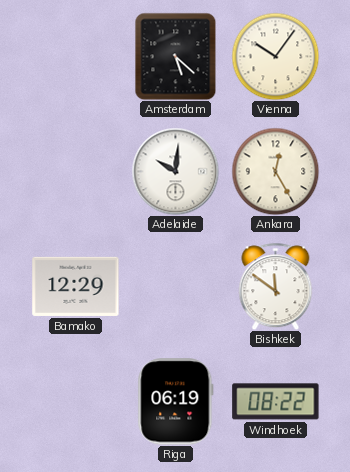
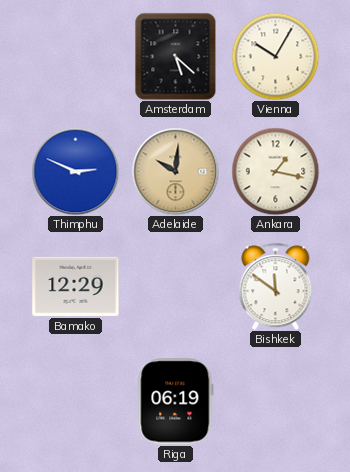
Vienna: 10:06 -> 10:05
Thimphu: none -> 2:49
Adelaide dial: white -> champagne
Ankara: 12:25 -> 1:17
Windhoek: 08:22 -> none
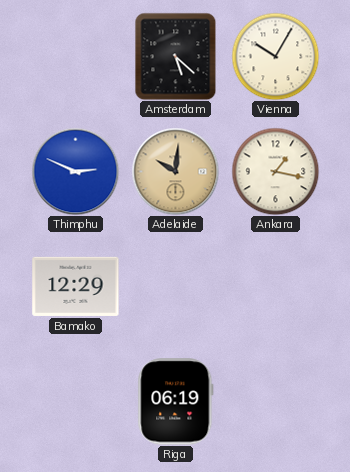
Bishkek: 11:51 -> none
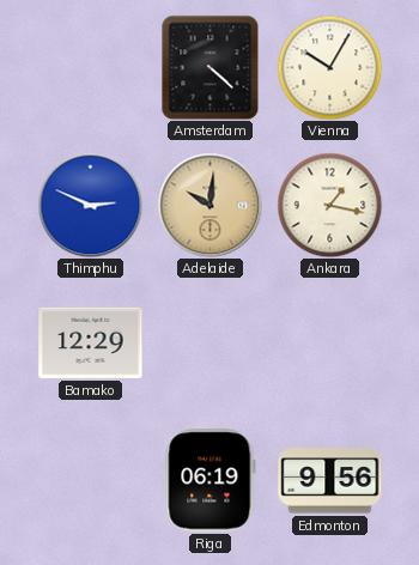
Amsterdam: 5:22 -> 4:22
Edmonton: none -> 9:56
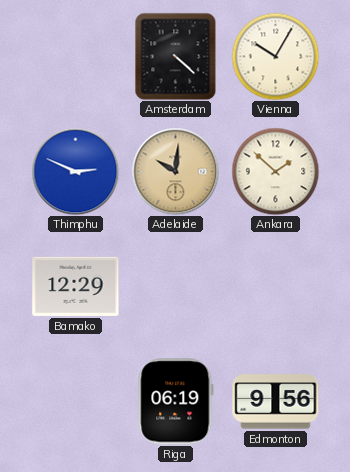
Ankara: 1:17 -> 1:52
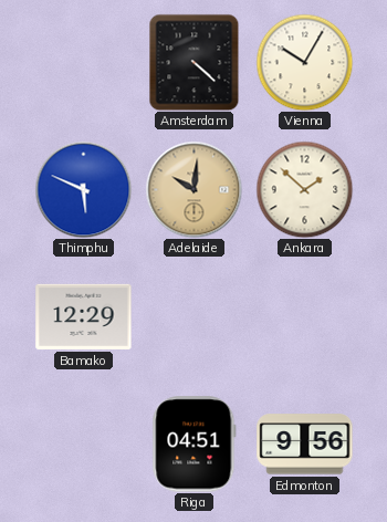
Thimphu: 2:49 -> 5:49
Riga: 06:19 -> 04:51
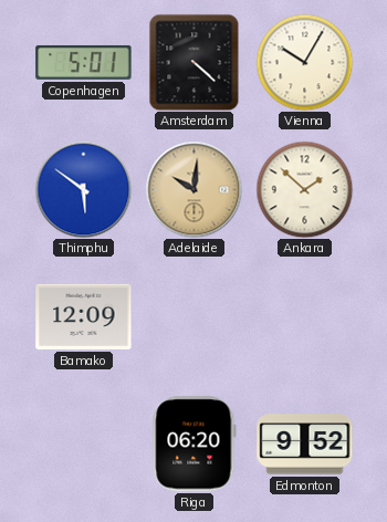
Copenhagen: none -> 5:01
Thimphu: 5:49 -> 5:51
Bamako: 12:29 -> 12:09
Riga: 04:51 -> 06:20
Edmonton: 9:56 -> 9:52
